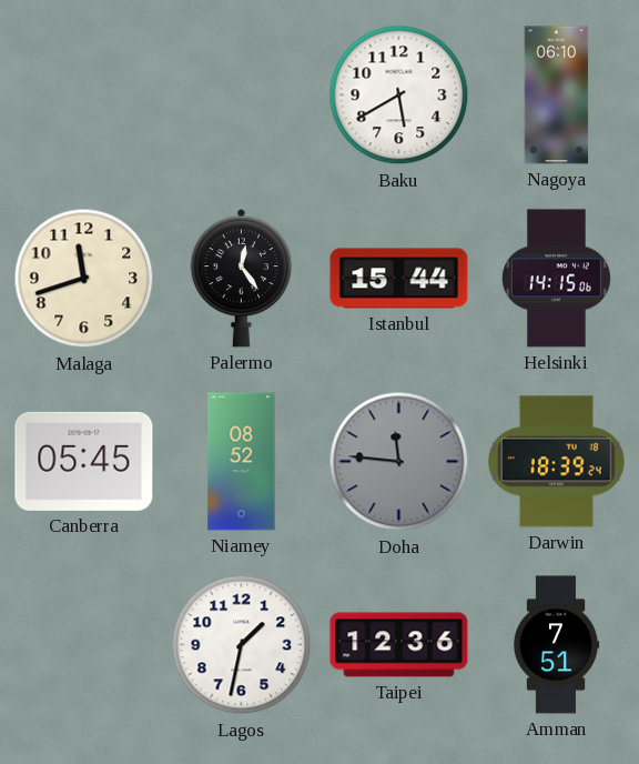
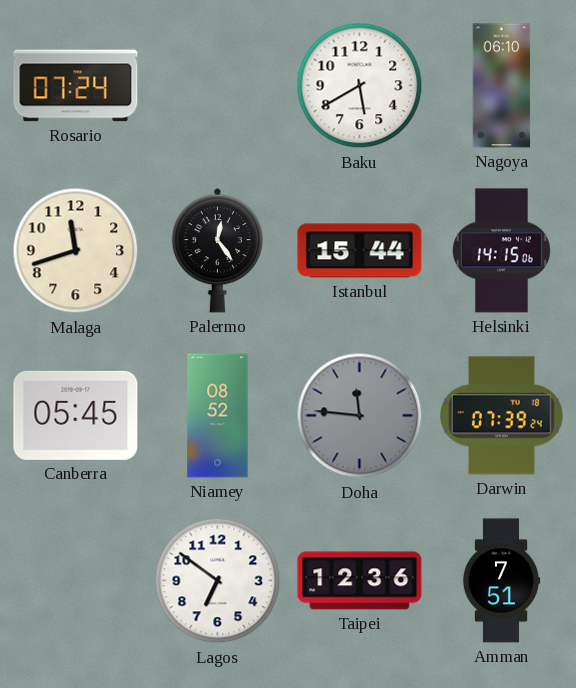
Rosario: none -> 07:24
Darwin: 18:39 -> 07:39
Lagos: 1:32 -> 6:51
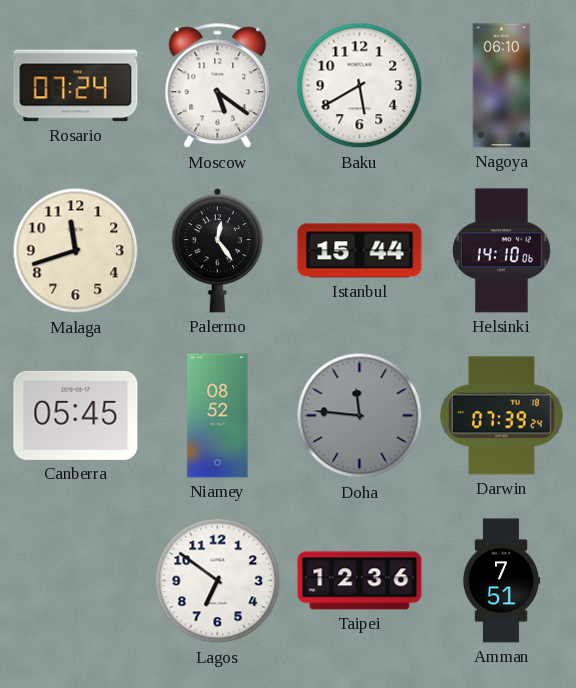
Moscow: none -> 5:21
Helsinki: 14:15 -> 14:10
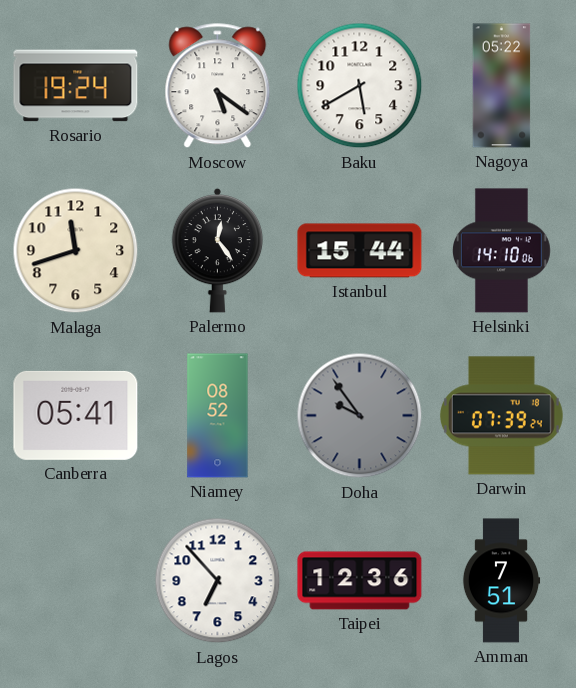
Rosario: 07:24 -> 19:24
Nagoya: 06:10 -> 05:22
Canberra: 05:45 -> 05:41
Doha: 11:46 -> 9:54
Lagos: 6:51 -> 6:53
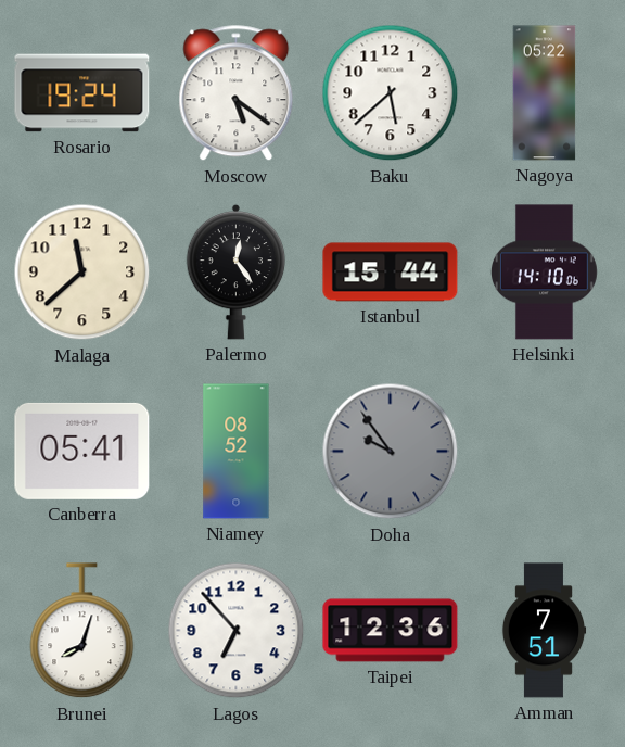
Baku: 5:40 -> 5:38
Malaga: 11:42 -> 11:38
Darwin: 07:39 -> none
Brunei: none -> 8:03
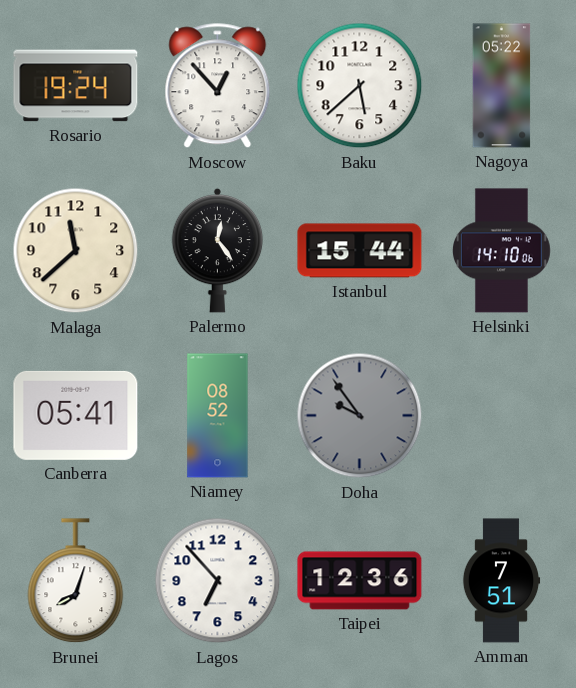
Moscow: 5:21 -> 12:53
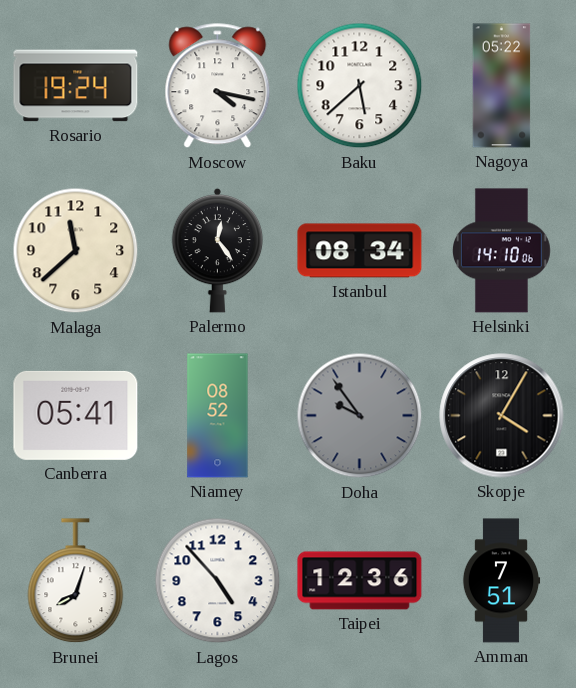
Moscow: 12:53 -> 4:17
Istanbul: 15:44 -> 08:34
Skopje: none -> 4:05
Lagos: 6:53 -> 4:53
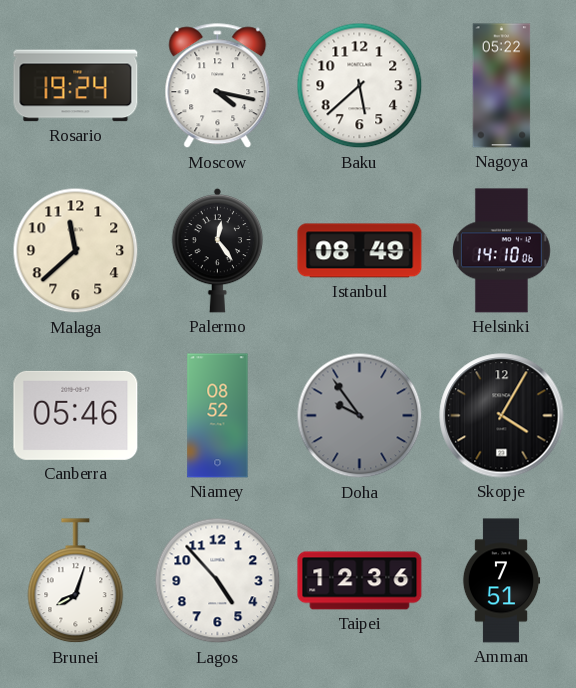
Istanbul: 08:34 -> 08:49
Canberra: 05:41 -> 05:46
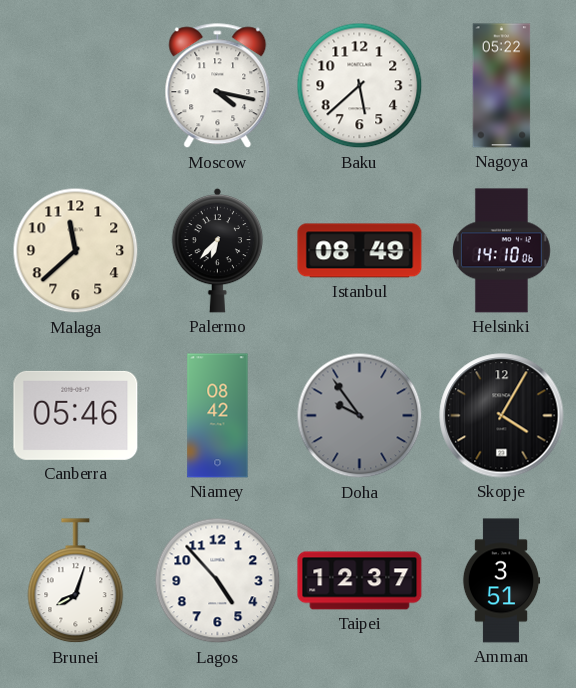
Rosario: 19:24 -> none
Palermo: 12:24 -> 6:37
Niamey: 08:52 -> 08:42
Taipei: 12:36 -> 12:37
Amman: 7:51 -> 3:51
